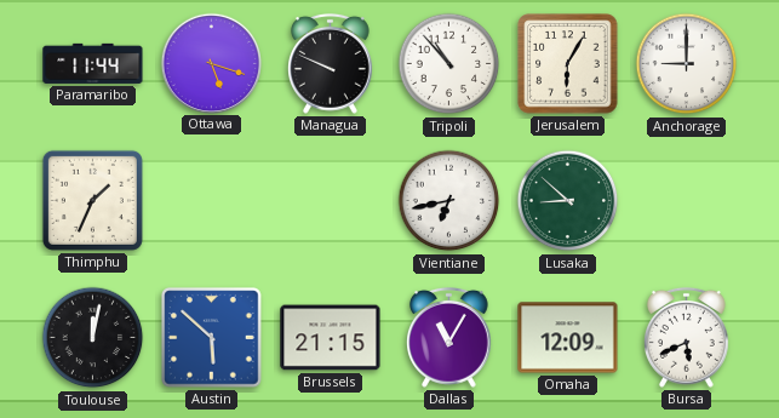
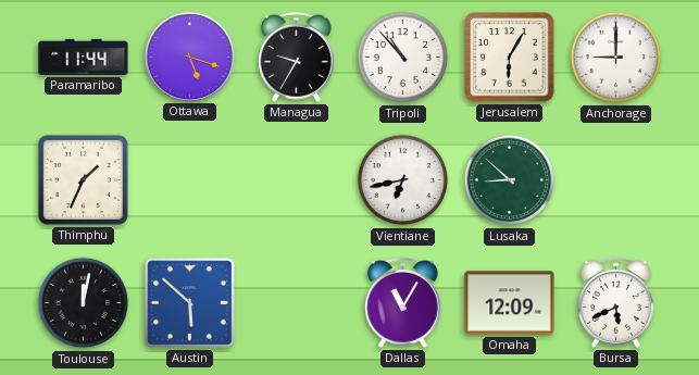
Managua: 9:49 -> 9:35
Brussels: 21:15 -> none
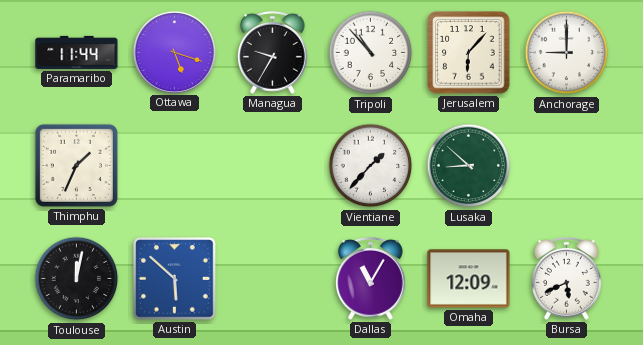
Jerusalem: 6:05 -> 6:07
Vientiane: 6:43 -> 1:37
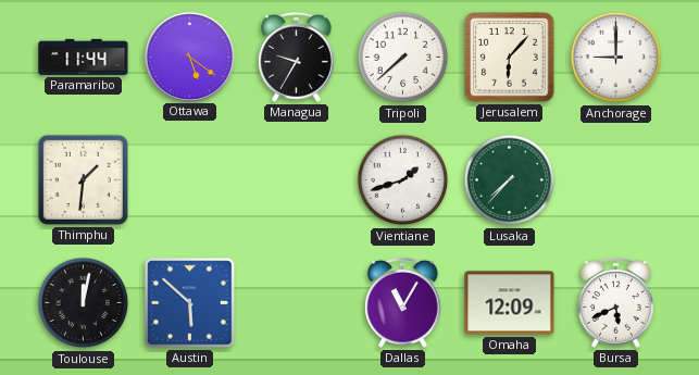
Ottawa: 5:18 -> 5:21
Tripoli: 10:53 -> 7:38
Thimphu: 1:34 -> 1:31
Vientiane: 1:37 -> 1:42
Lusaka: 8:52 -> 7:37
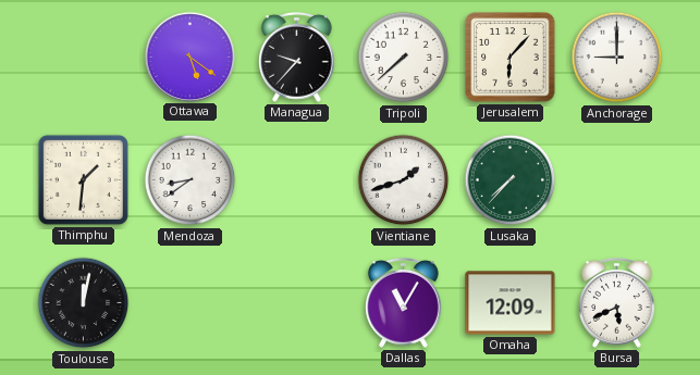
Paramaribo: 11:44 -> none
Managua: 9:35 -> 9:37
Mendoza: none -> 8:39
Austin: 5:52 -> none
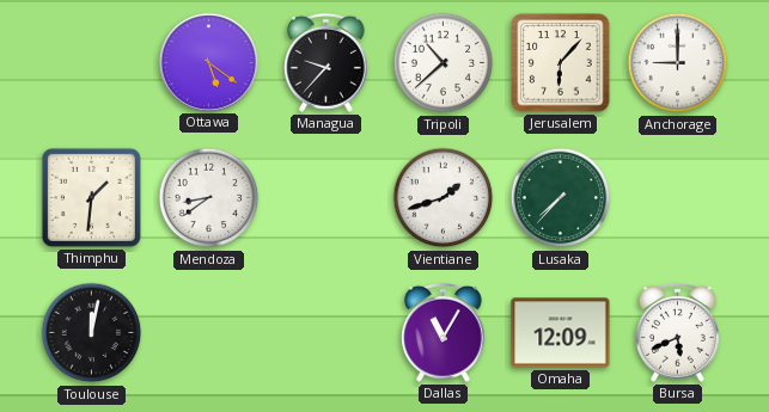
Tripoli: 7:38 -> 10:38
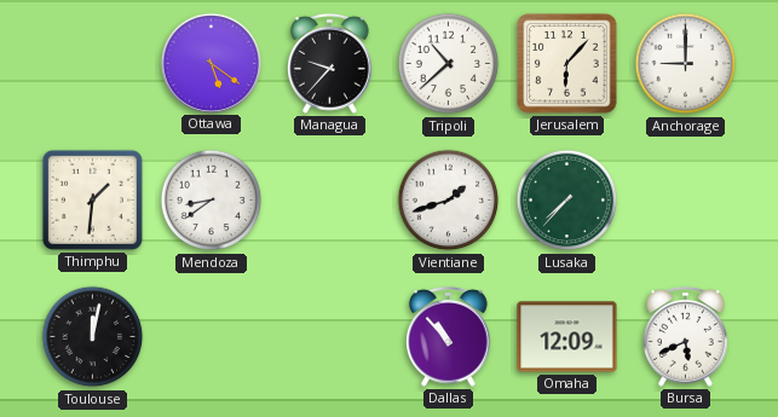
Dallas: 11:05 -> 10:53
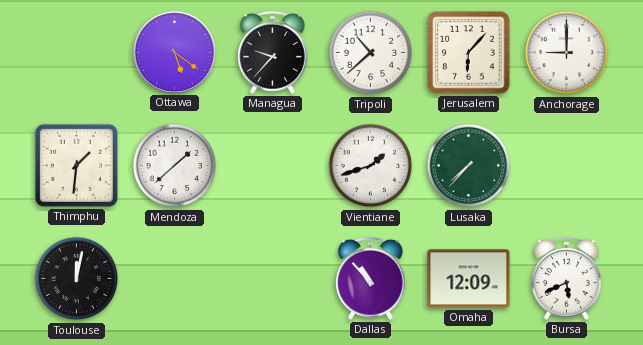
Mendoza: 8:39 -> 1:38
